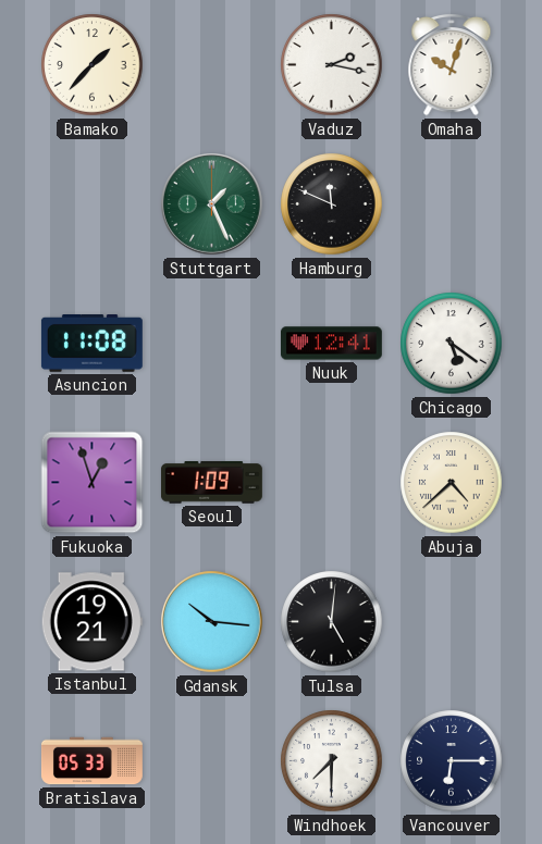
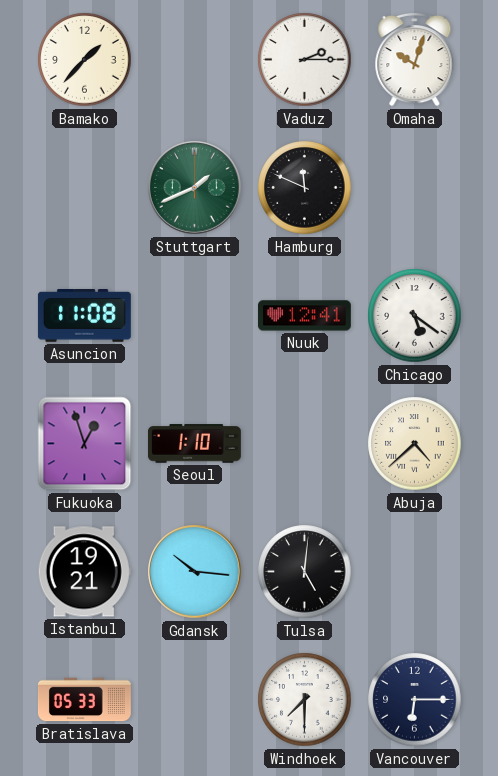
Vaduz: 2:17 -> 2:15
Stuttgart: 1:26 -> 1:41
Seoul: 1:09 -> 1:10
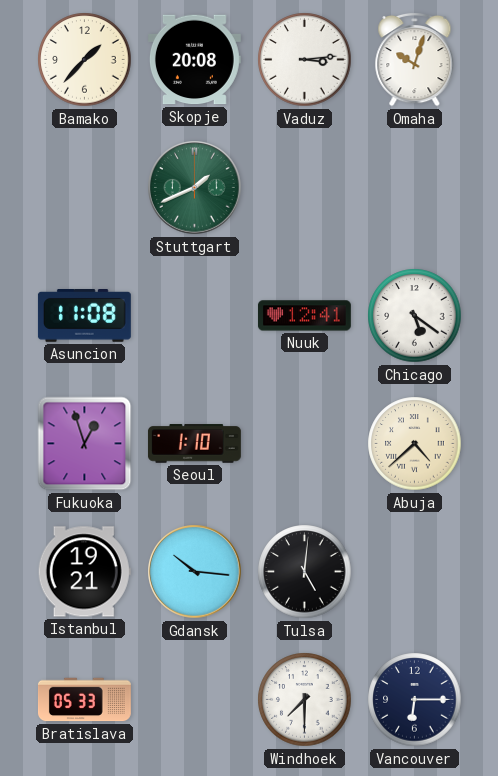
Skopje: none -> 20:08
Vaduz: 2:15 -> 3:14
Hamburg: 11:49 -> none
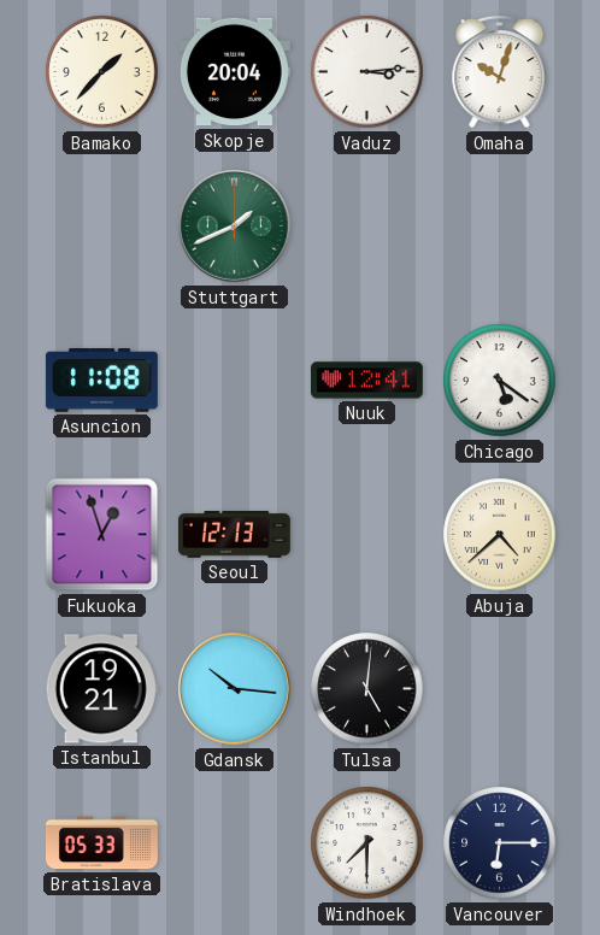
Skopje: 20:08 -> 20:04
Seoul: 1:10 -> 12:13
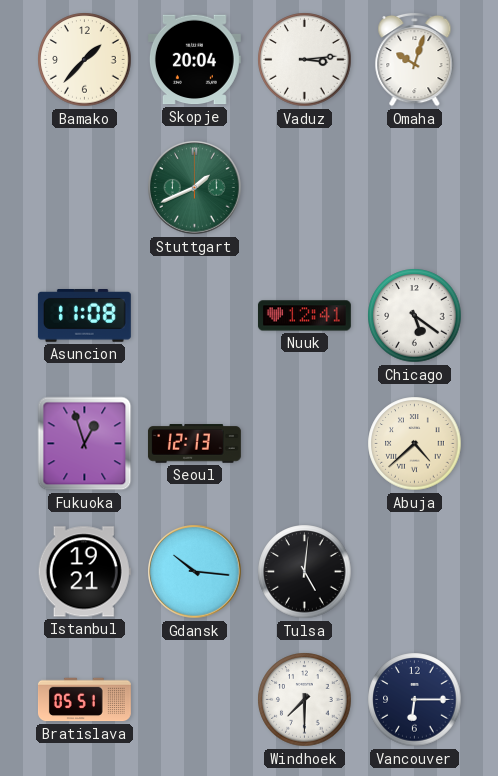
Bratislava: 05:33 -> 05:51
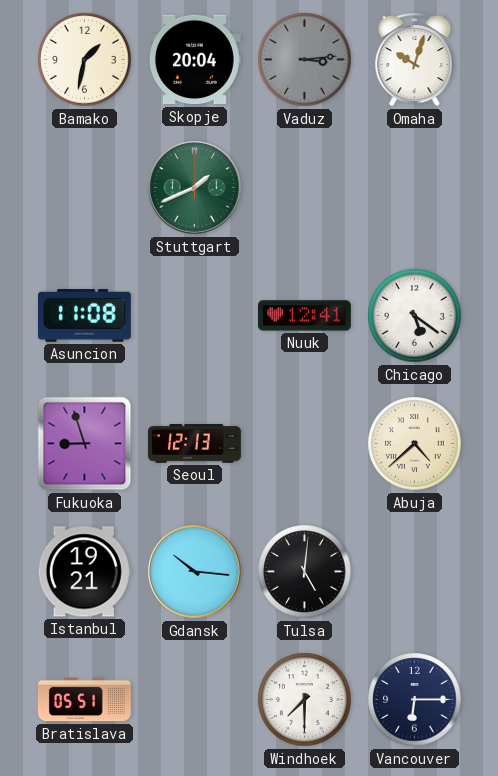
Bamako: 1:37 -> 1:32
Vaduz dial: white -> grey
Fukuoka: 12:57 -> 8:57
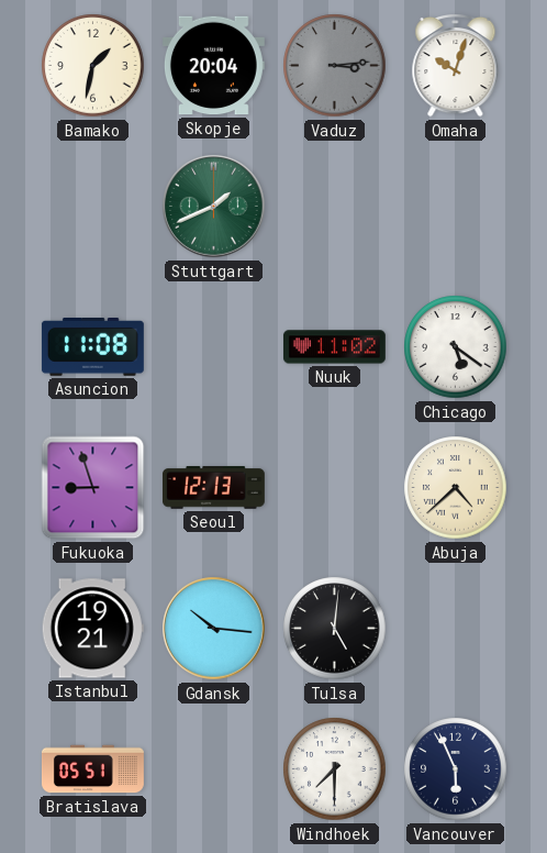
Nuuk: 12:41 -> 11:02
Vancouver: 6:15 -> 5:56
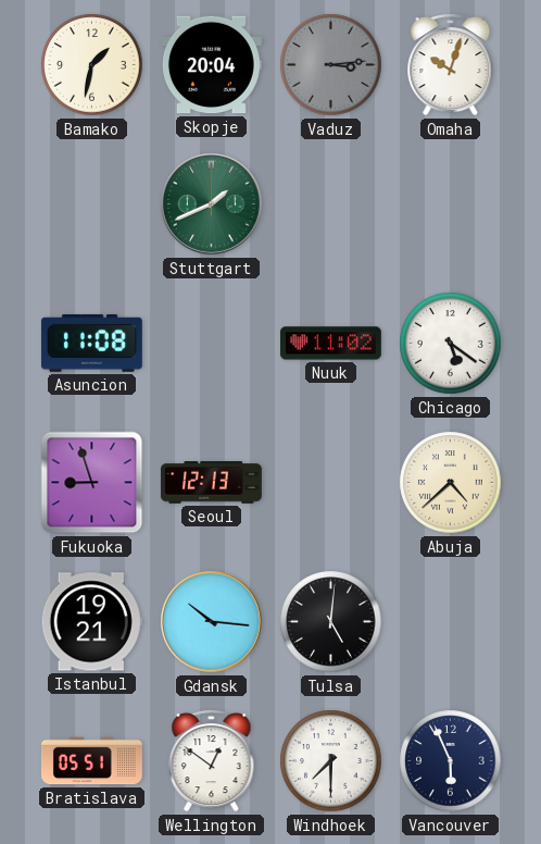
Wellington: none -> 12:51
